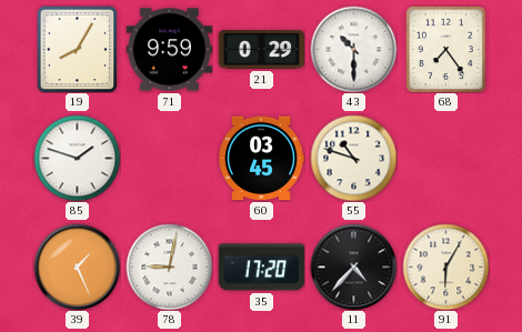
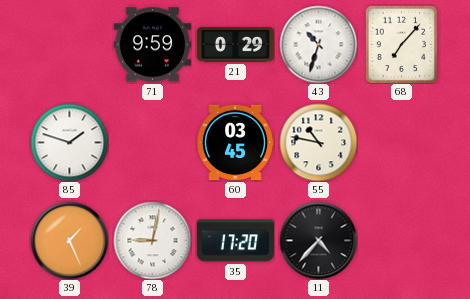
19: 8:05 -> none
43: 10:30 -> 10:33
68: 7:24 -> 7:07
55: 10:48 -> 10:47
91: 6:05 -> none
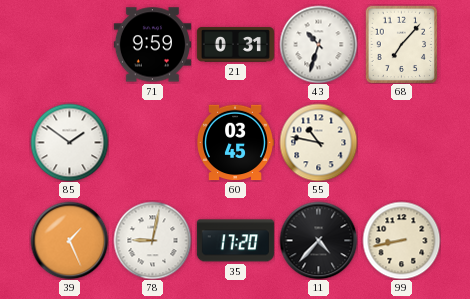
21: 0:29 -> 0:31
85: 1:48 -> 1:51
99: none -> 8:43
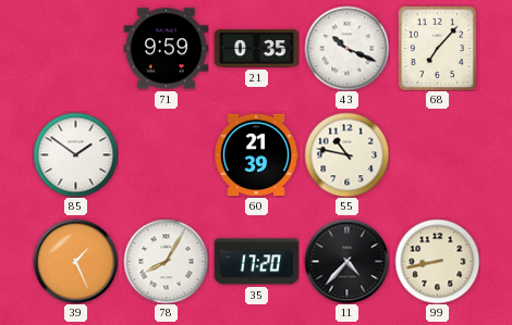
21: 0:31 -> 0:35
43: 10:33 -> 10:19
60: 03:45 -> 21:39
78: 9:02 -> 8:05
